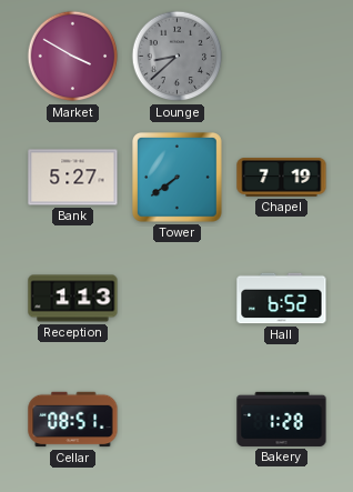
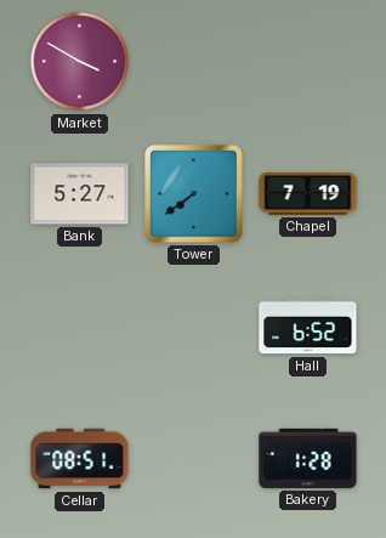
Lounge: 8:38 -> none
Reception: 1:13 -> none
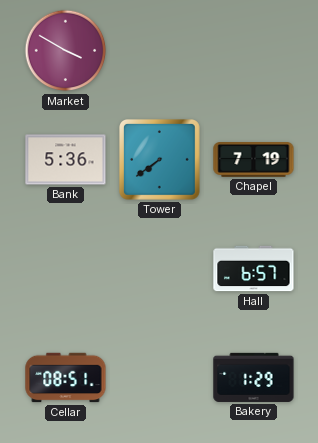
Bank: 5:27 -> 5:36
Hall: 6:52 -> 6:57
Bakery: 1:28 -> 1:29
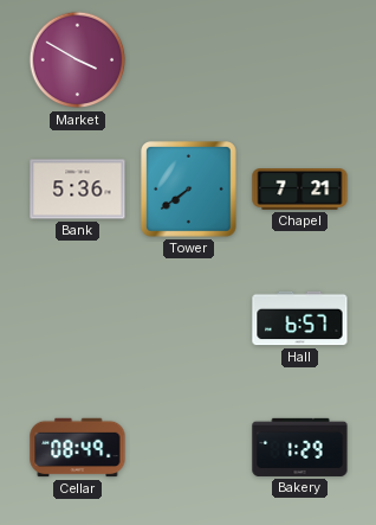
Chapel: 7:19 -> 7:21
Cellar: 08:51 -> 08:49
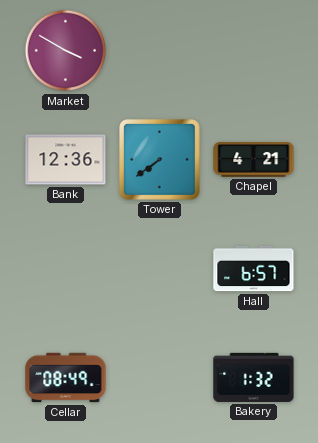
Bank: 5:36 -> 12:36
Chapel: 7:21 -> 4:21
Bakery: 1:29 -> 1:32
